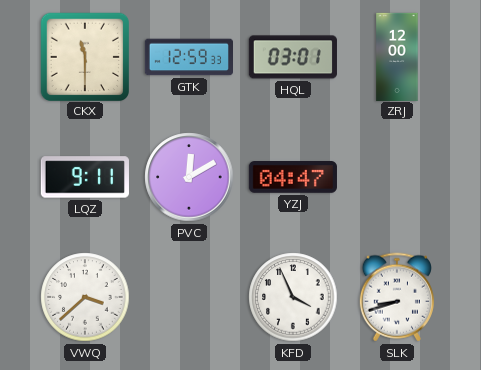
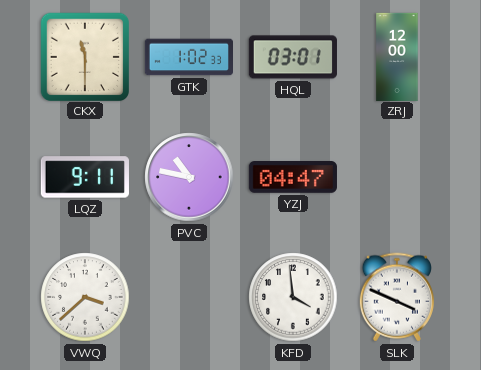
GTK: 12:59 -> 1:02
PVC: 12:10 -> 10:47
KFD: 3:56 -> 3:59
SLK: 8:42 -> 3:49
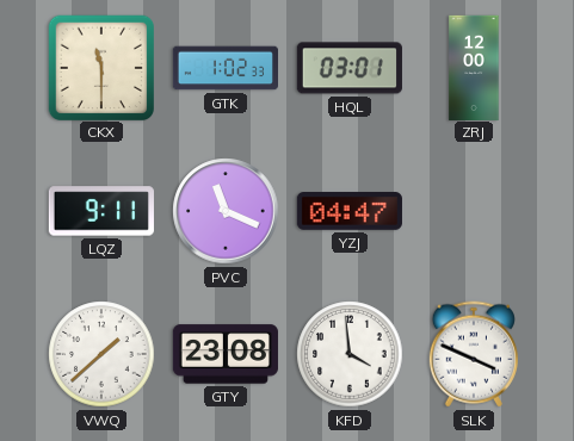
PVC: 10:47 -> 11:19
VWQ: 3:38 -> 1:38
GTY: none -> 23:08
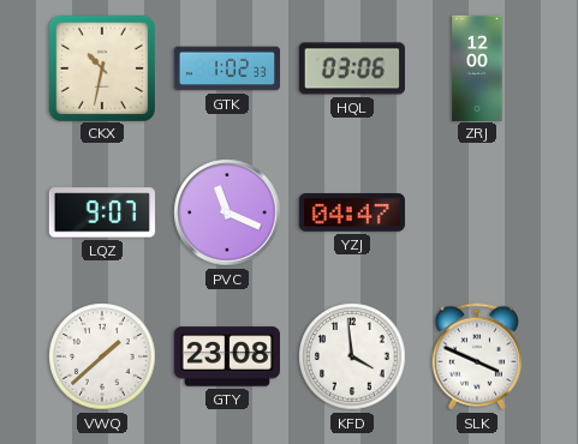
CKX: 11:30 -> 10:32
HQL: 03:01 -> 03:06
LQZ: 9:11 -> 9:07
